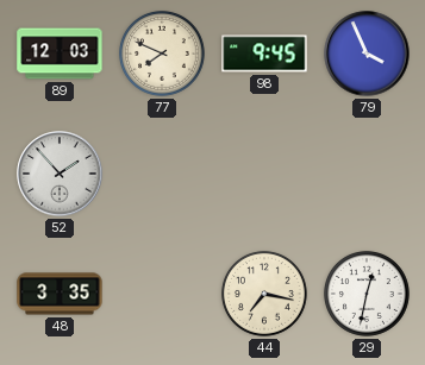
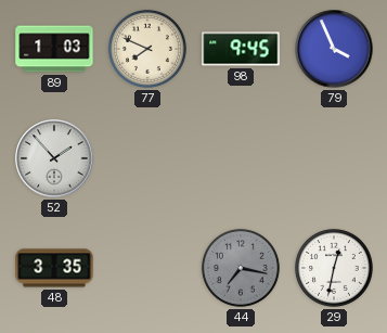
89: 12:03 -> 1:03
44 dial: cream -> grey
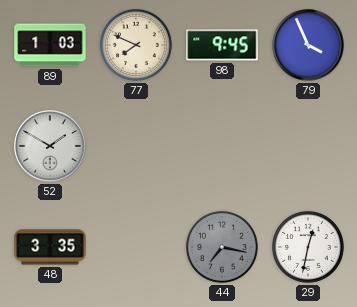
52: 1:53 -> 1:50
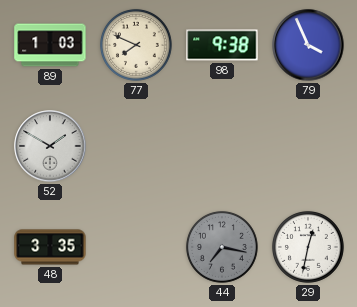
98: 9:45 -> 9:38
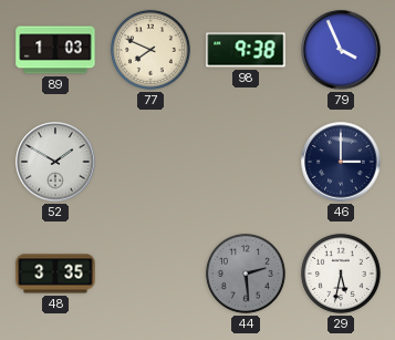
46: none -> 3:00
44: 7:17 -> 2:29
29: 12:32 -> 5:32
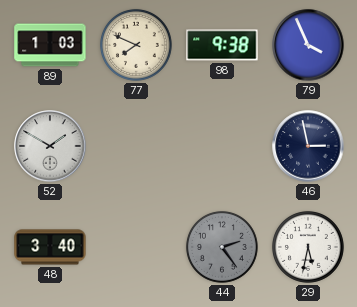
46: 3:00 -> 2:58
48: 3:35 -> 3:40
44: 2:29 -> 2:24
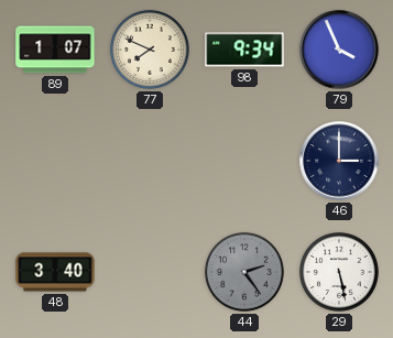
89: 1:03 -> 1:07
98: 9:38 -> 9:34
52: 1:50 -> none
46: 2:58 -> 3:00
29: 5:32 -> 5:28
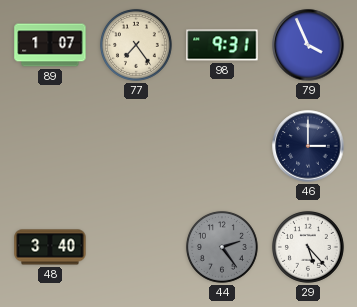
77: 7:49 -> 7:24
98: 9:34 -> 9:31
29: 5:28 -> 5:23
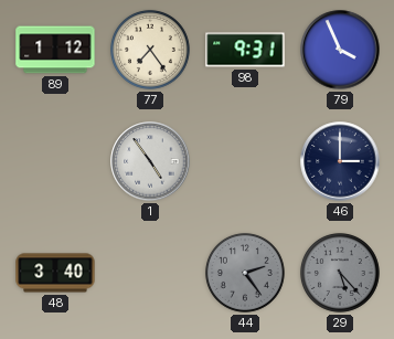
89: 1:07 -> 1:12
1: none -> 4:54
29 dial: white -> grey
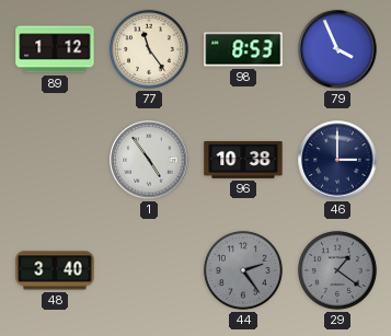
77: 7:24 -> 11:24
98: 9:31 -> 8:53
96: none -> 10:38
29: 5:23 -> 1:21
